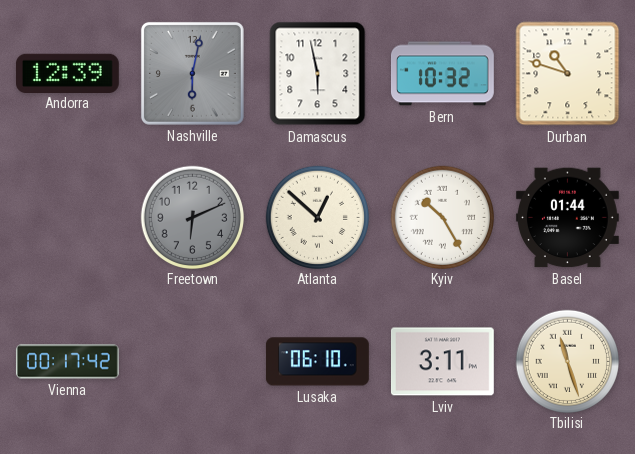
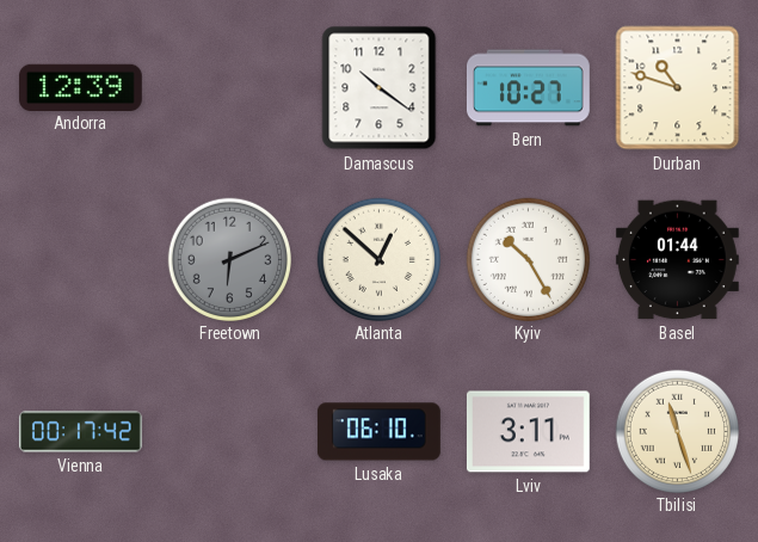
Nashville: 6:02 -> none
Damascus: 5:58 -> 10:21
Bern: 10:32 -> 10:27
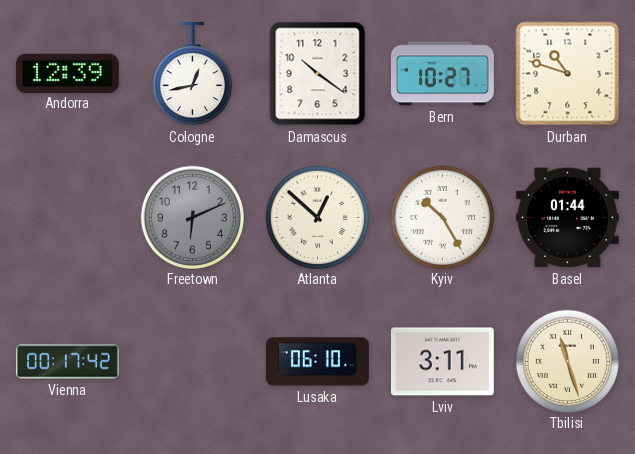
Cologne: none -> 12:43
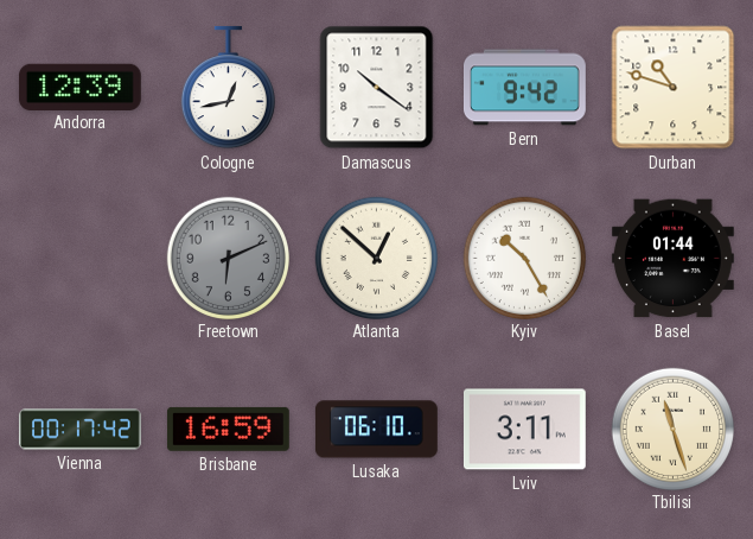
Bern: 10:27 -> 9:42
Brisbane: none -> 16:59
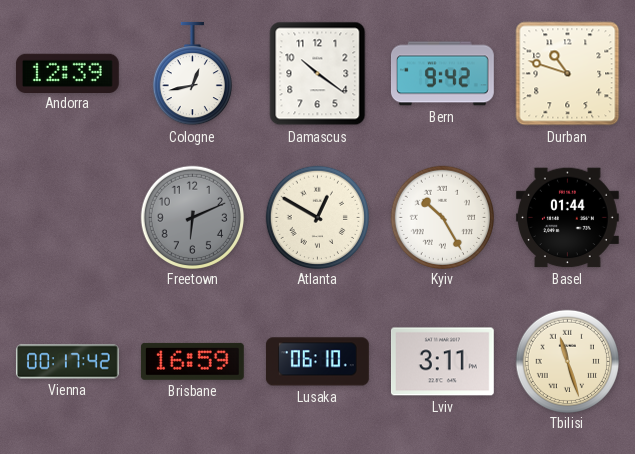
Atlanta: 12:52 -> 12:50
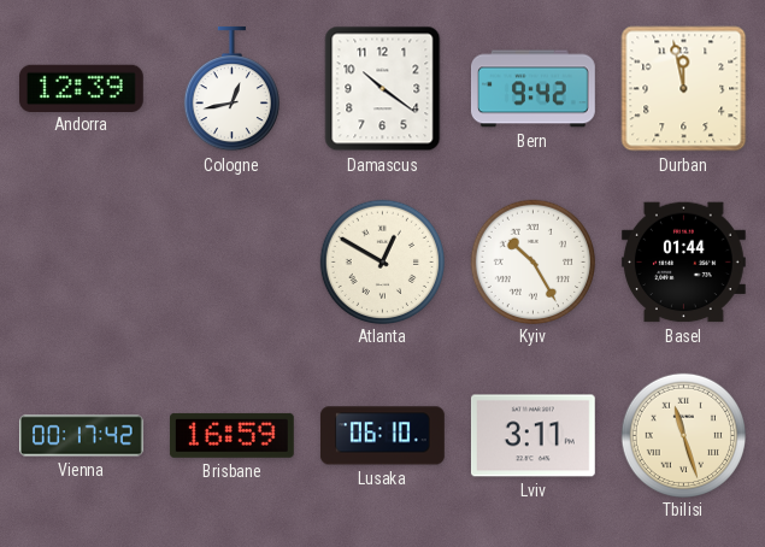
Durban: 10:48 -> 11:58
Freetown: 6:11 -> none
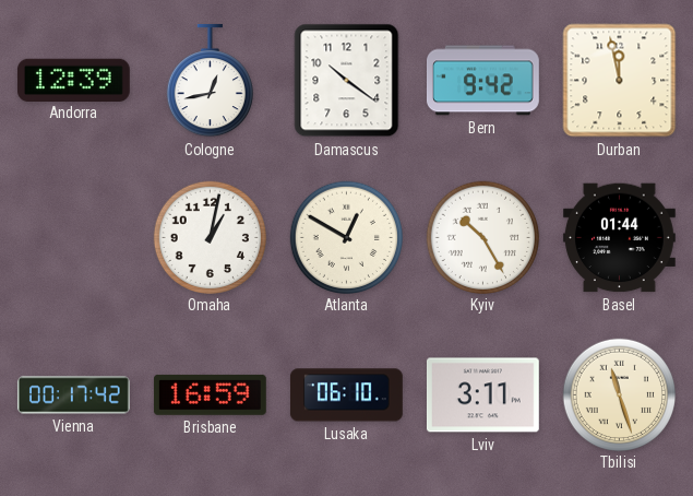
Omaha: none -> 1:02
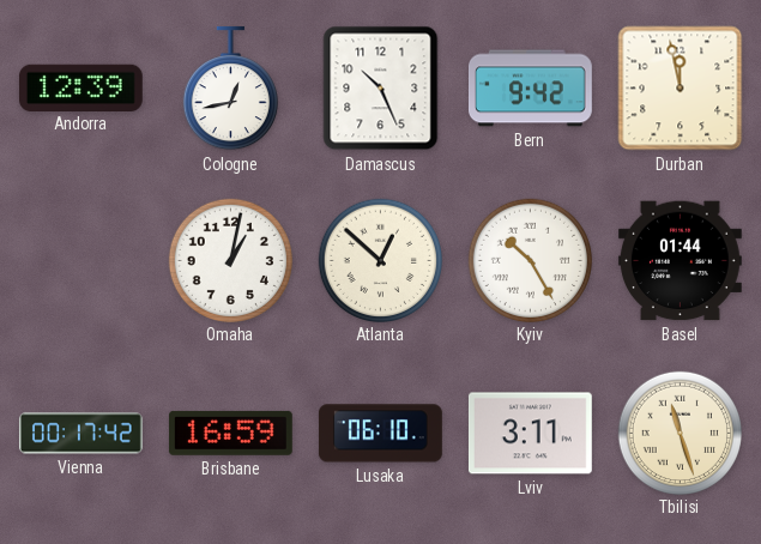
Damascus: 10:21 -> 10:26
Atlanta: 12:50 -> 12:52
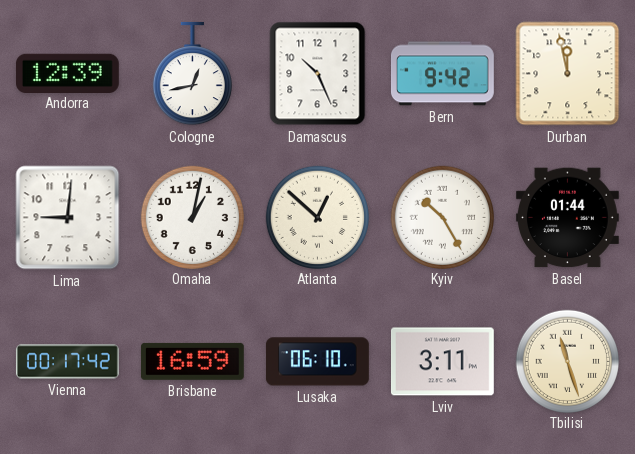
Lima: none -> 9:01
